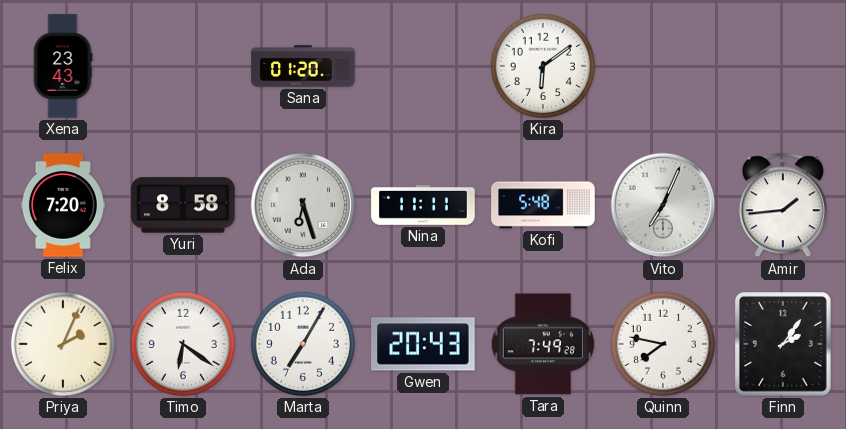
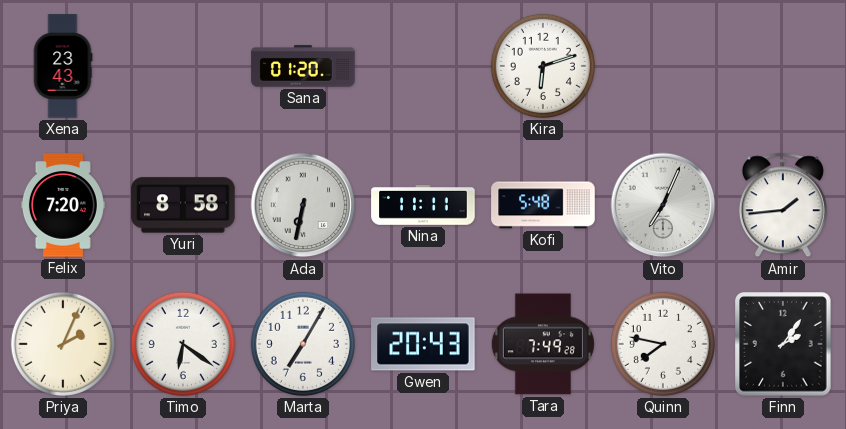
Kira: 6:09 -> 6:12
Ada: 6:27 -> 6:32
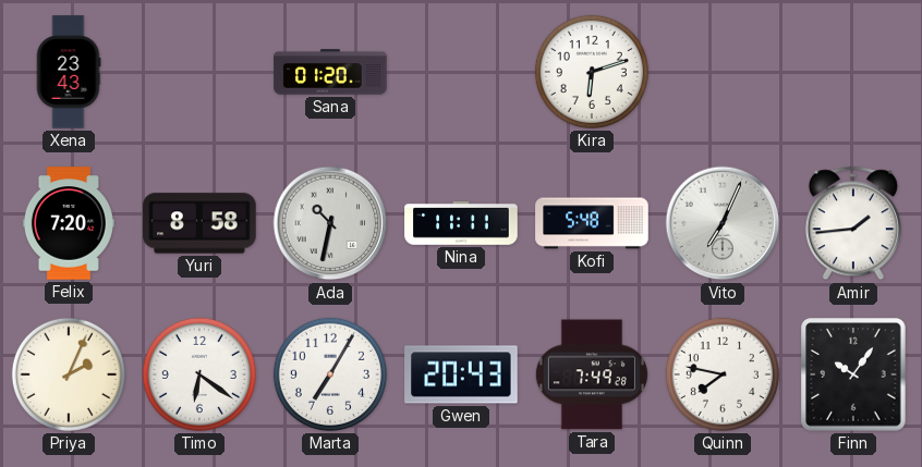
Ada: 6:32 -> 10:32
Finn: 2:06 -> 10:06
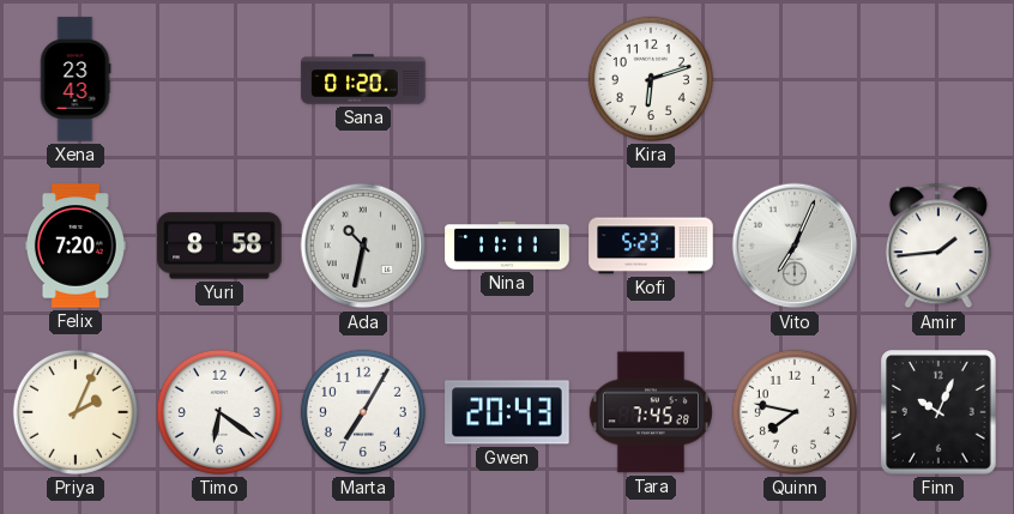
Kofi: 5:48 -> 5:23
Tara: 7:49 -> 7:45
Finn: 10:06 -> 10:04
